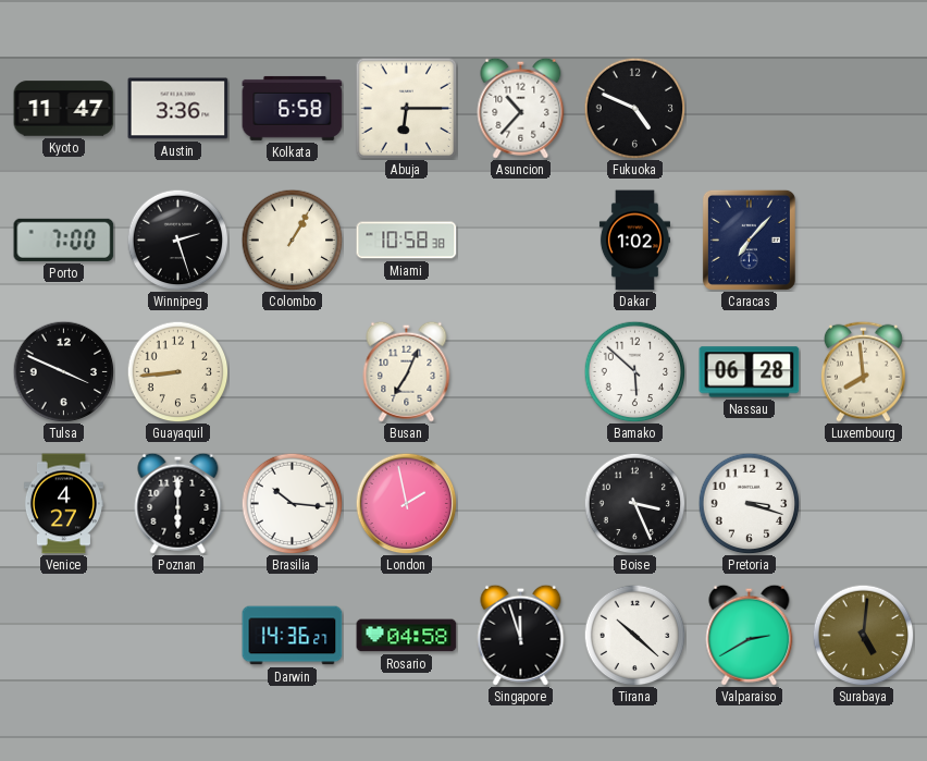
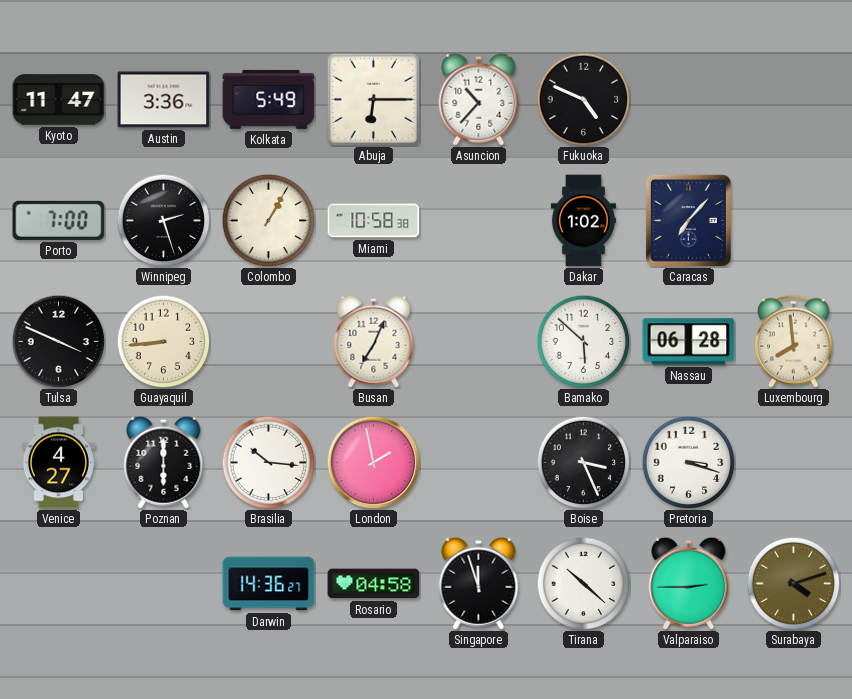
Kolkata: 6:58 -> 5:49
Valparaiso: 2:40 -> 2:45
Surabaya: 5:01 -> 4:12
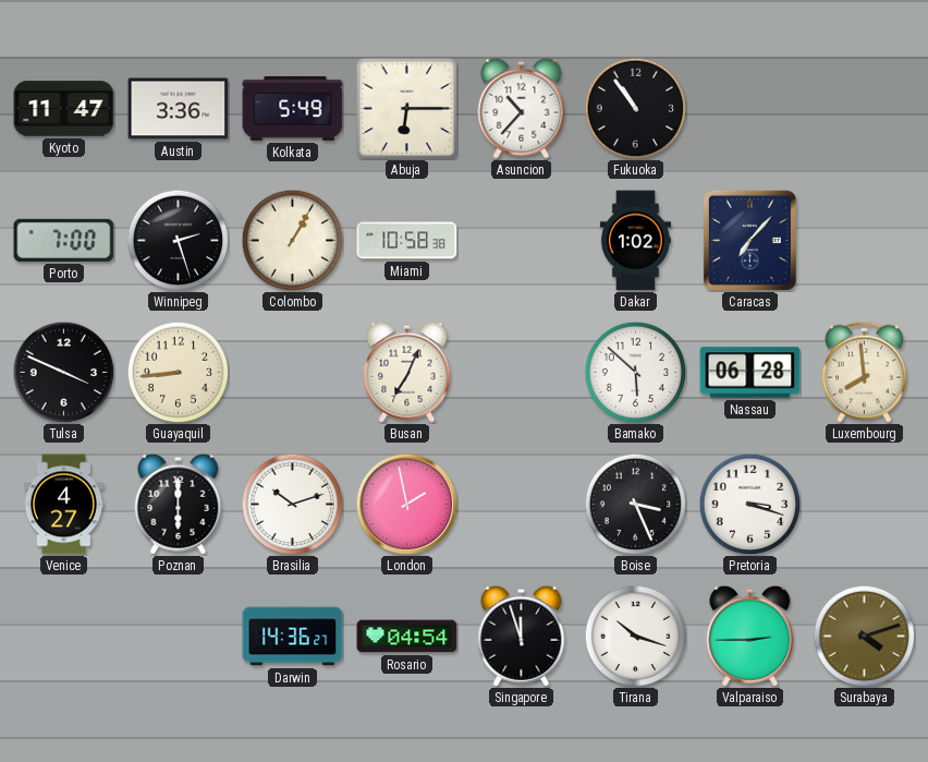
Fukuoka: 4:49 -> 10:54
Brasilia: 10:16 -> 10:12
Rosario: 04:58 -> 04:54
Tirana: 10:22 -> 10:18
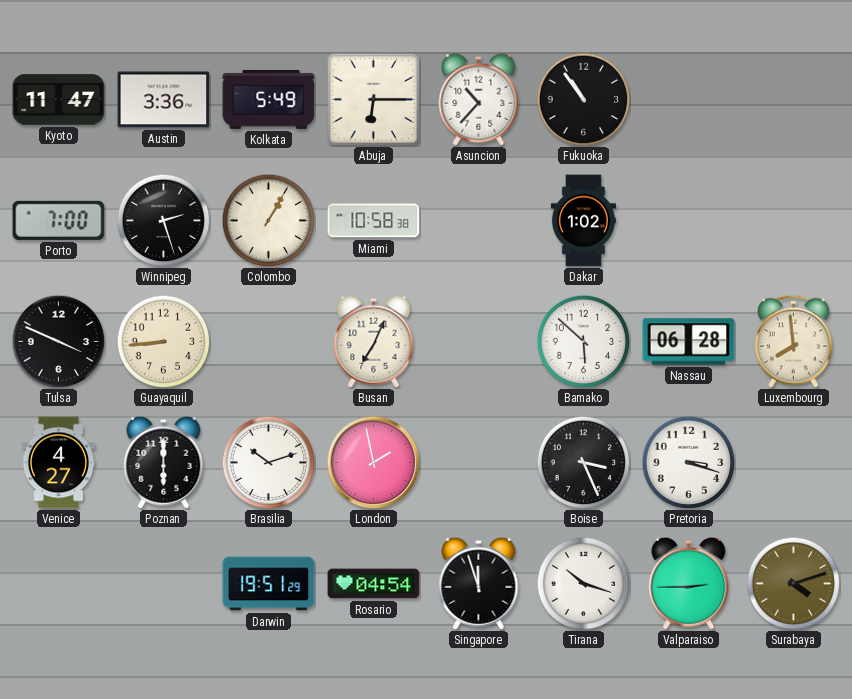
Caracas: 7:07 -> none
Darwin: 14:36 -> 19:51
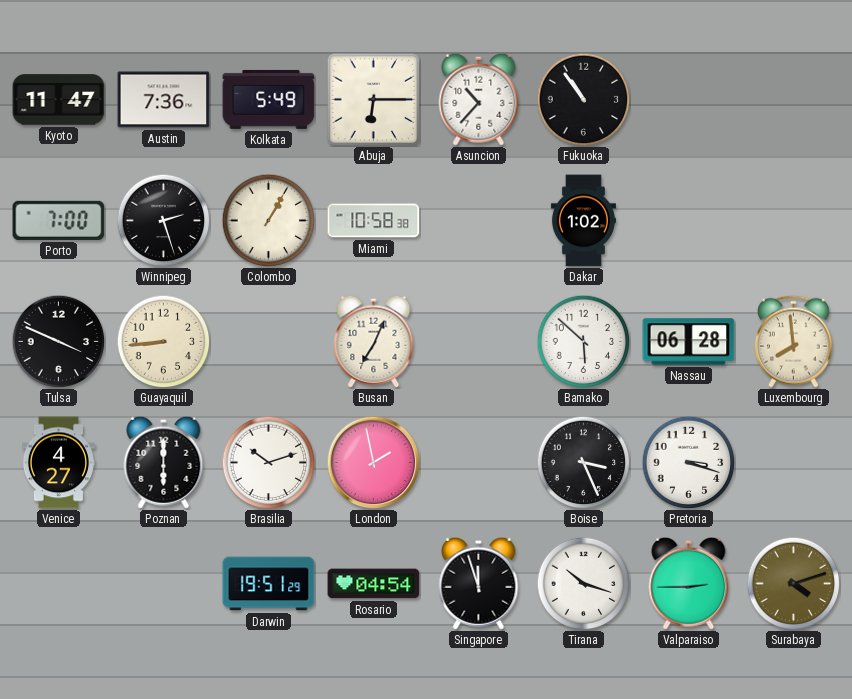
Austin: 3:36 -> 7:36
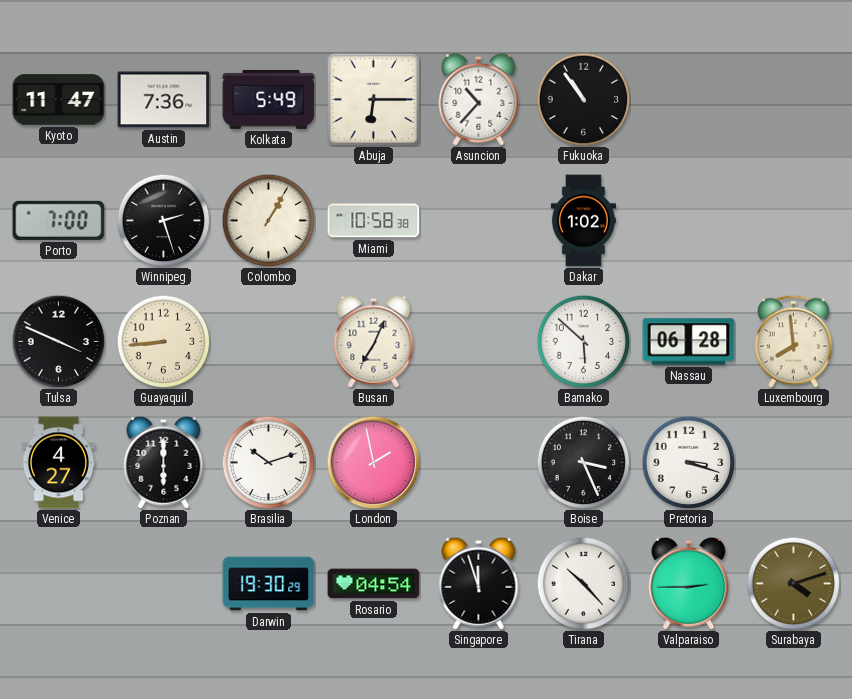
Darwin: 19:51 -> 19:30
Tirana: 10:18 -> 10:23
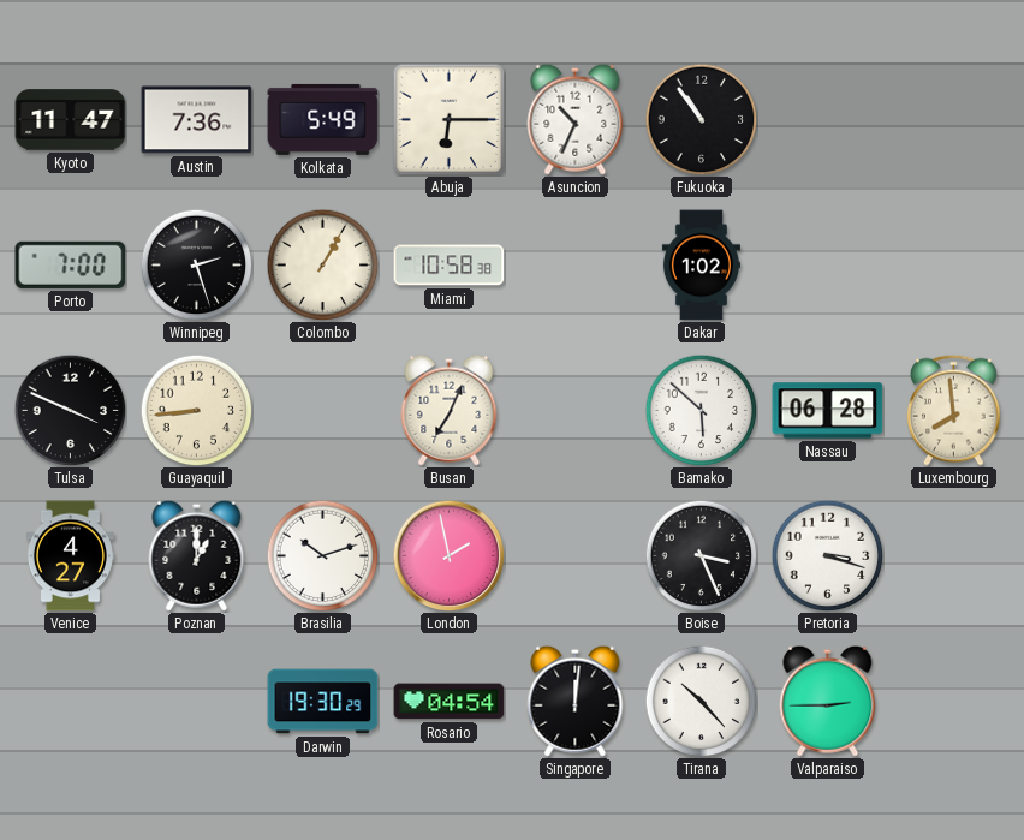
Asuncion: 10:37 -> 10:34
Poznan: 6:00 -> 1:00
Singapore: 11:57 -> 12:01
Surabaya: 4:12 -> none
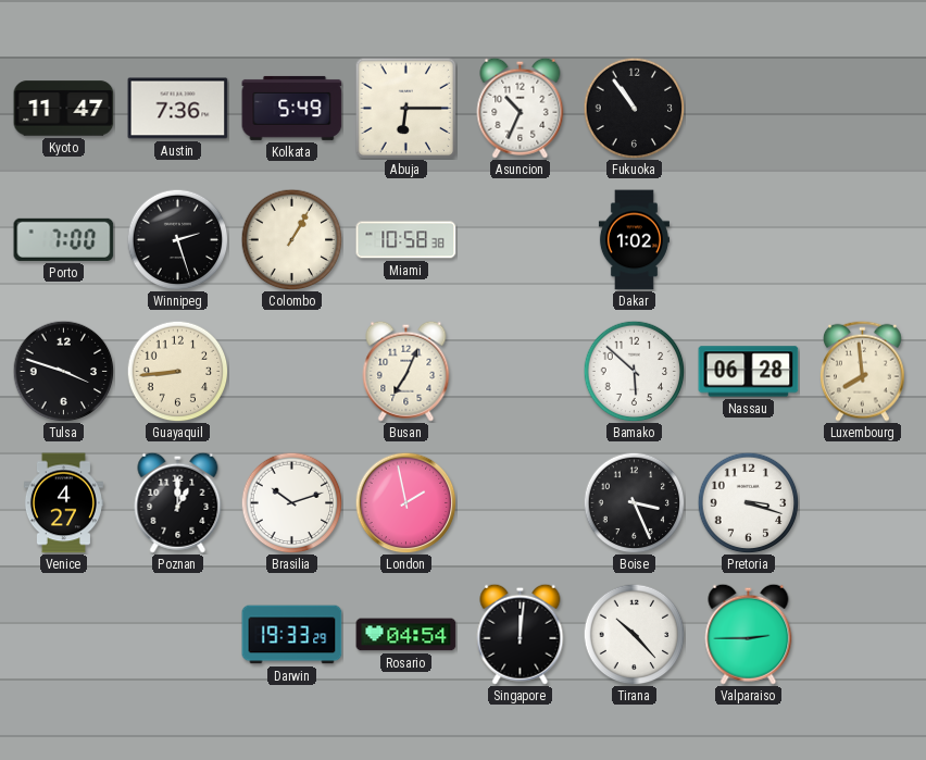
Tulsa: 3:49 -> 3:48
Darwin: 19:30 -> 19:33
